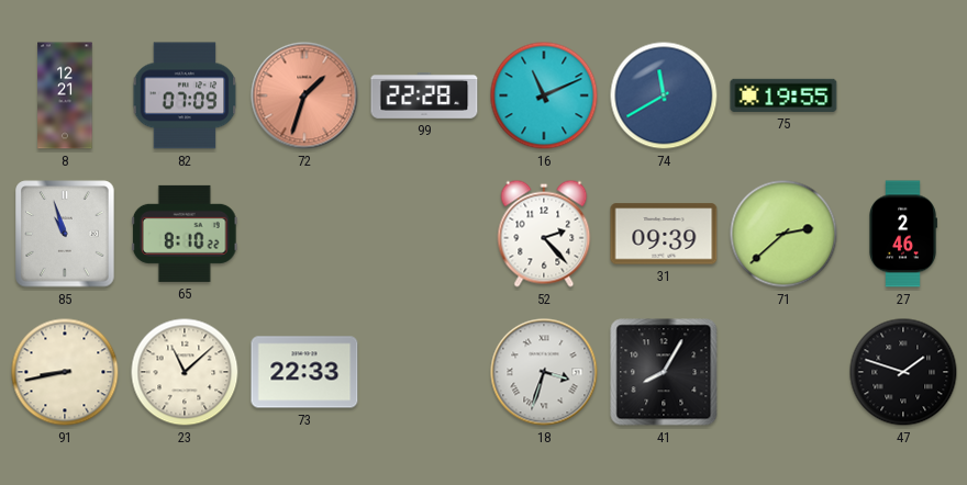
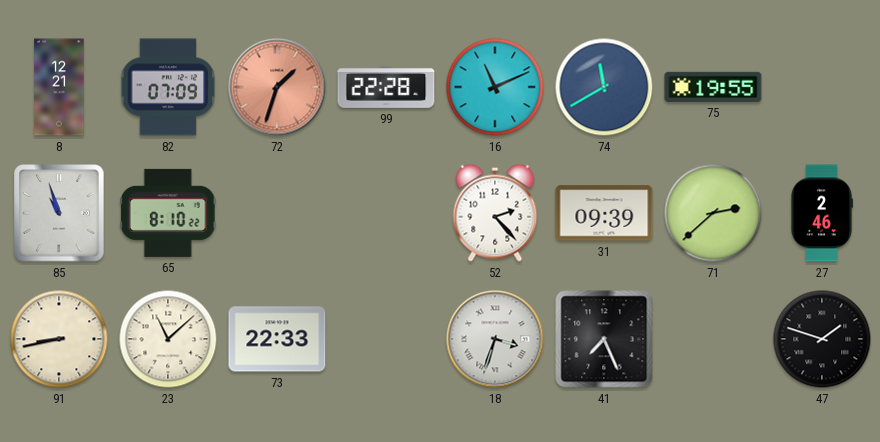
41: 8:05 -> 7:26
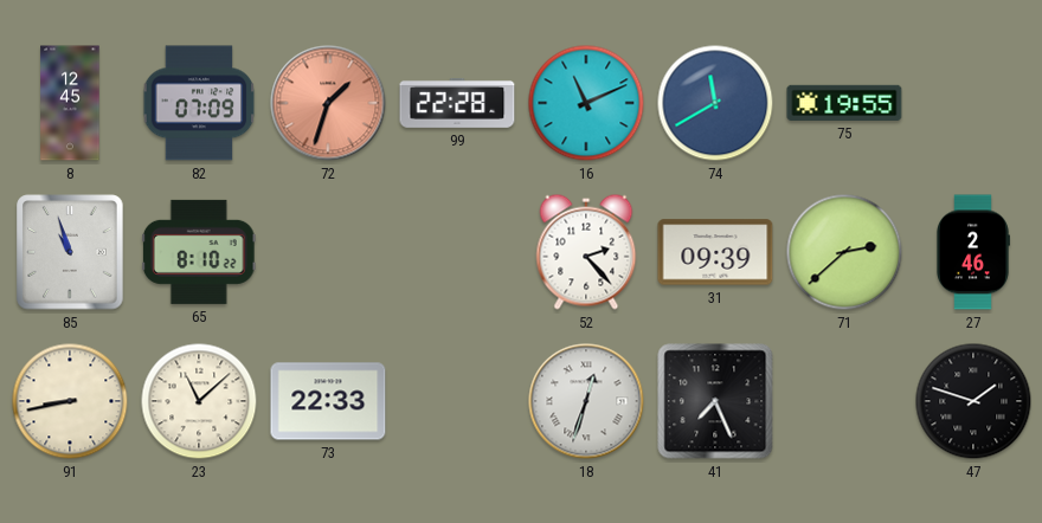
8: 12:21 -> 12:45
18: 3:33 -> 12:33
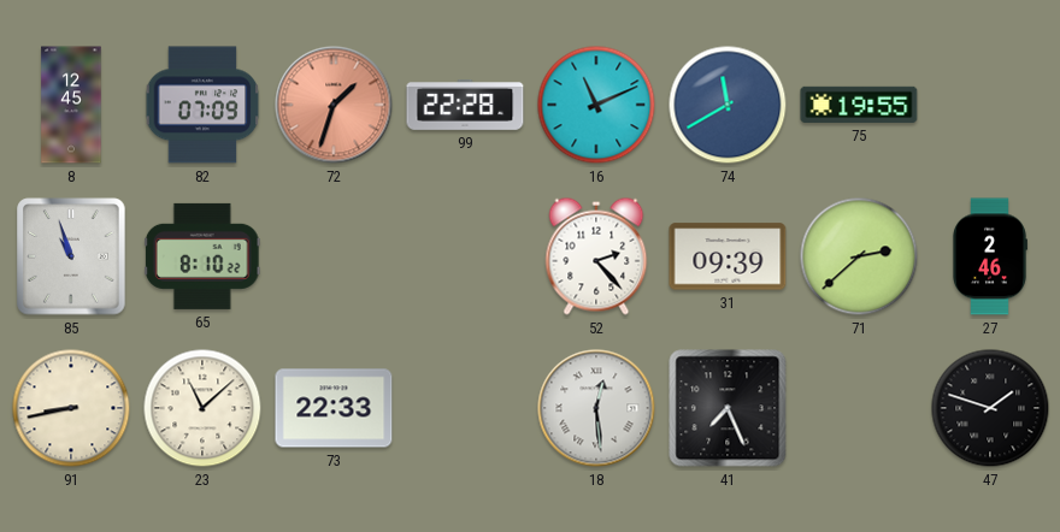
18: 12:33 -> 12:29
